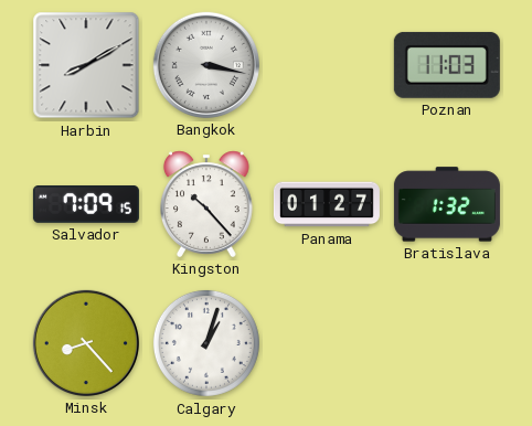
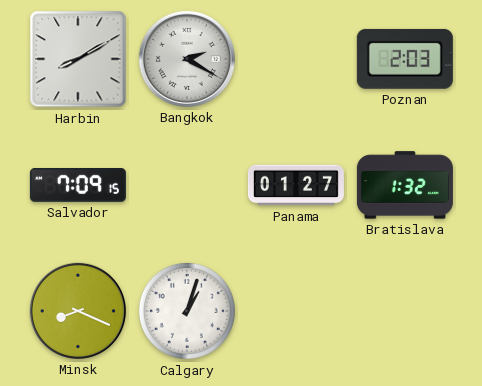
Bangkok: 3:17 -> 2:20
Poznan: 11:03 -> 2:03
Kingston: 10:23 -> none
Minsk: 8:23 -> 8:19
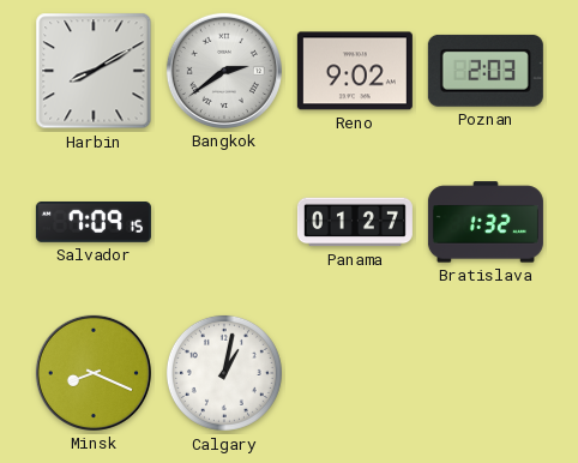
Bangkok: 2:20 -> 2:39
Reno: none -> 9:02
Calgary: 1:03 -> 1:02
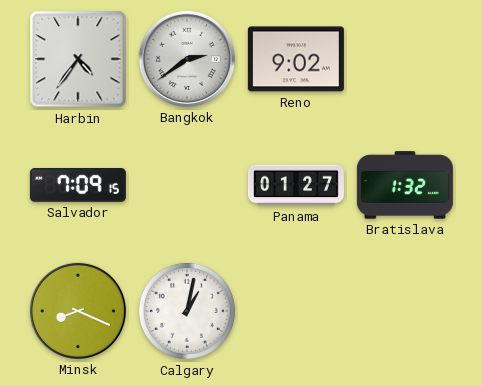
Harbin: 8:10 -> 4:36
Poznan: 2:03 -> none
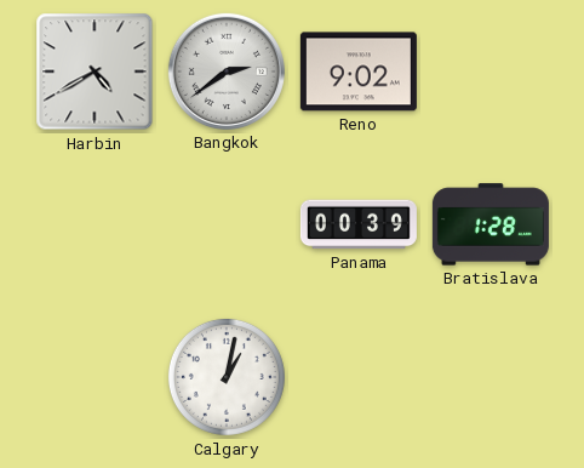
Harbin: 4:36 -> 4:40
Salvador: 7:09 -> none
Panama: 01:27 -> 00:39
Bratislava: 1:32 -> 1:28
Minsk: 8:19 -> none
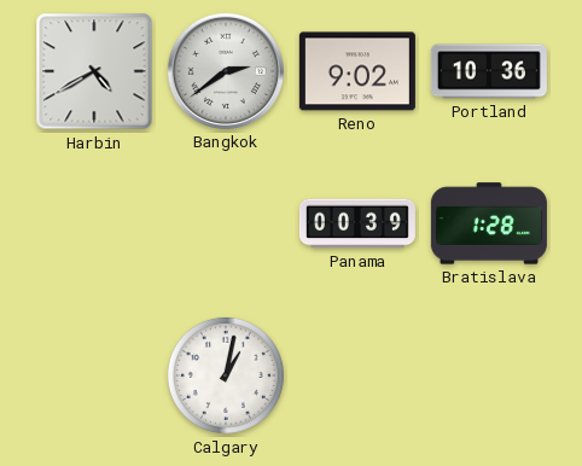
Portland: none -> 10:36
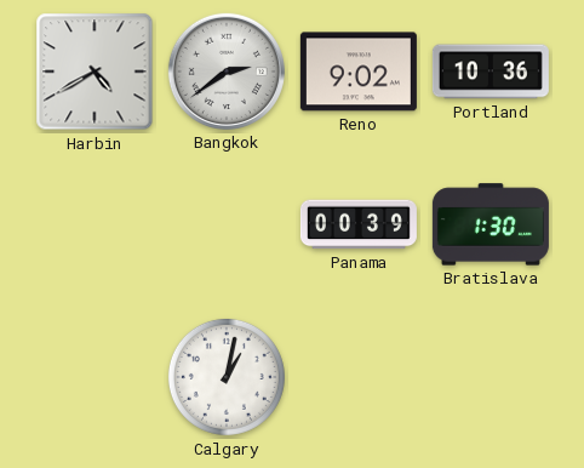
Bratislava: 1:28 -> 1:30
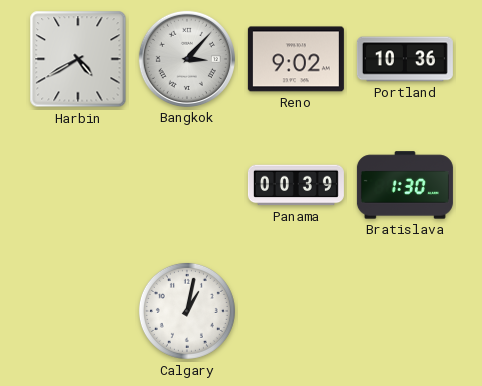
Bangkok: 2:39 -> 3:07
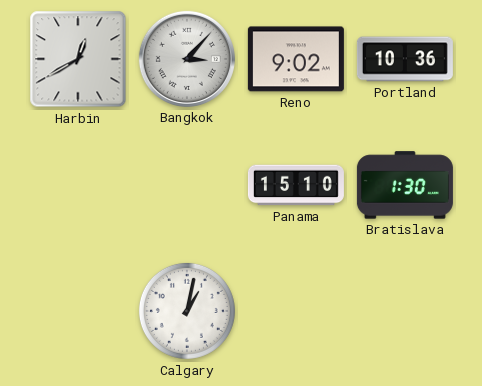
Harbin: 4:40 -> 12:40
Panama: 00:39 -> 15:10
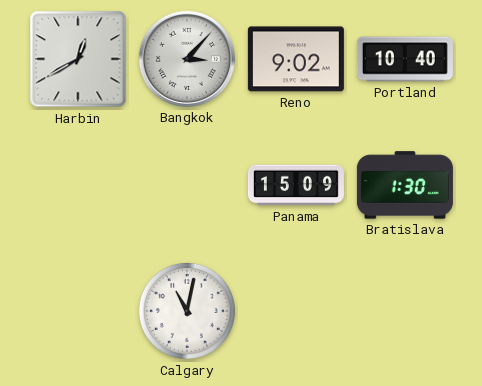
Portland: 10:36 -> 10:40
Panama: 15:10 -> 15:09
Calgary: 1:02 -> 11:02
